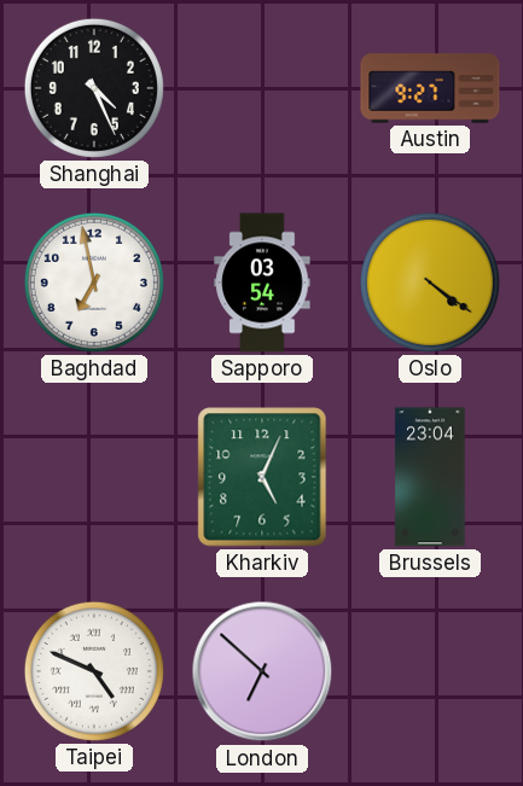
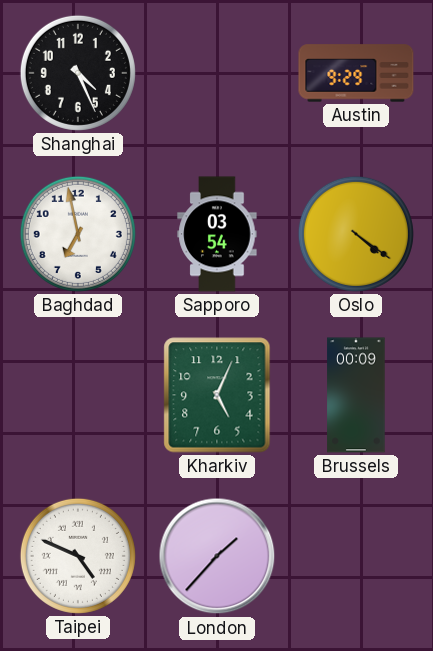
Austin: 9:27 -> 9:29
Brussels: 23:04 -> 00:09
London: 6:52 -> 1:37
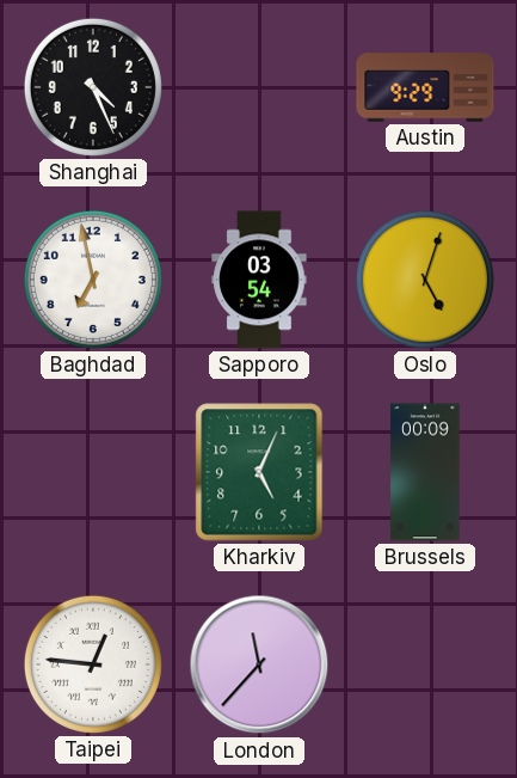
Oslo: 4:21 -> 5:03
Taipei: 4:49 -> 12:46
London: 1:37 -> 11:37
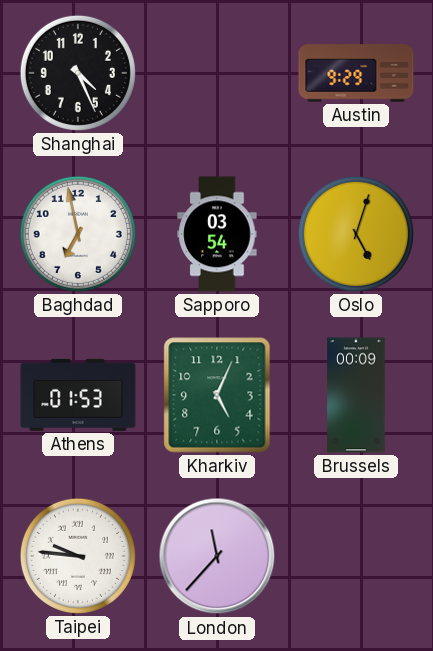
Athens: none -> 01:53
Taipei: 12:46 -> 9:46
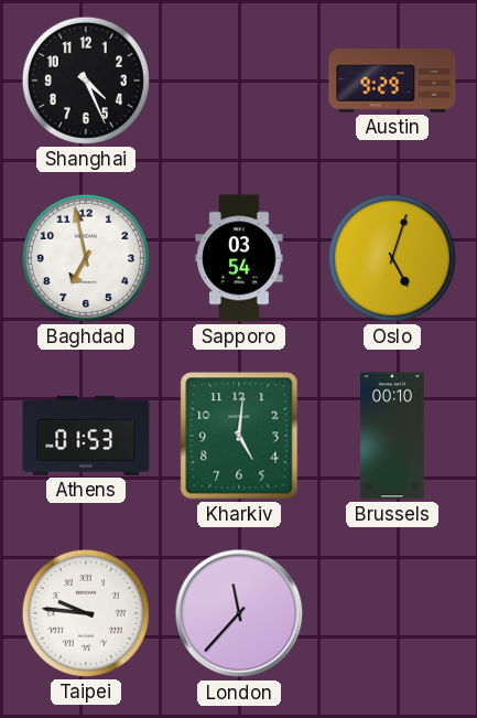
Kharkiv: 5:04 -> 5:01
Brussels: 00:09 -> 00:10
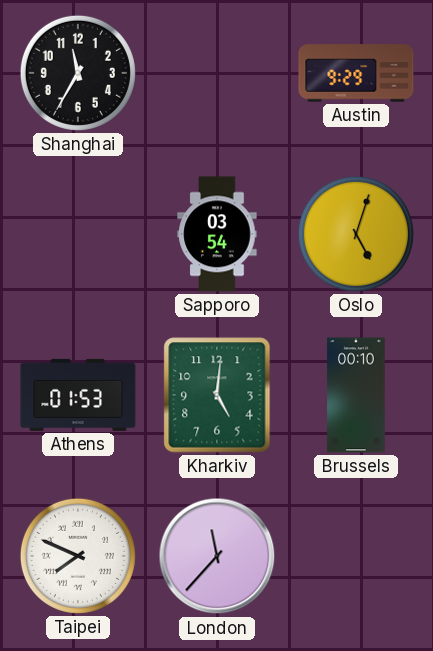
Shanghai: 4:26 -> 11:35
Baghdad: 6:58 -> none
Taipei: 9:46 -> 7:49
